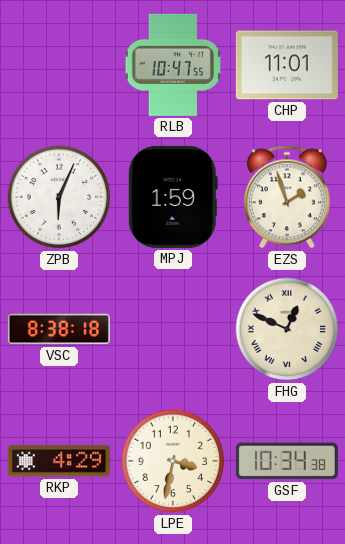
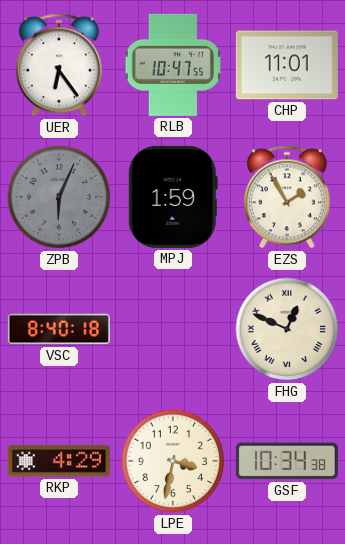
UER: none -> 6:24
ZPB dial: white -> grey
EZS: 1:57 -> 1:55
VSC: 8:38 -> 8:40
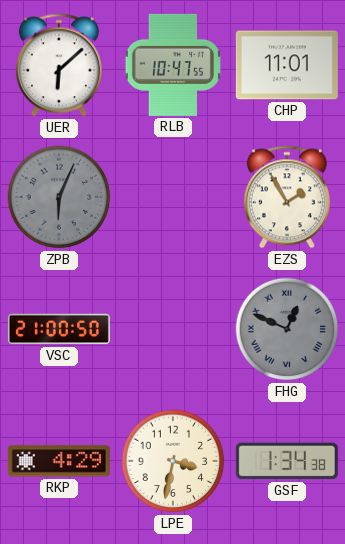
UER: 6:24 -> 6:08
MPJ: 1:59 -> none
VSC: 8:40 -> 21:00
FHG dial: cream -> grey
GSF: 10:34 -> 1:34
